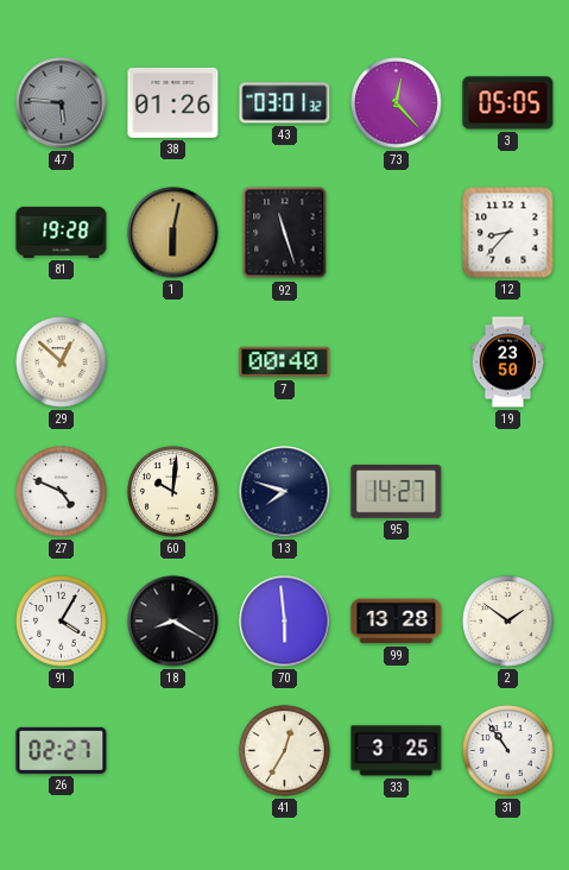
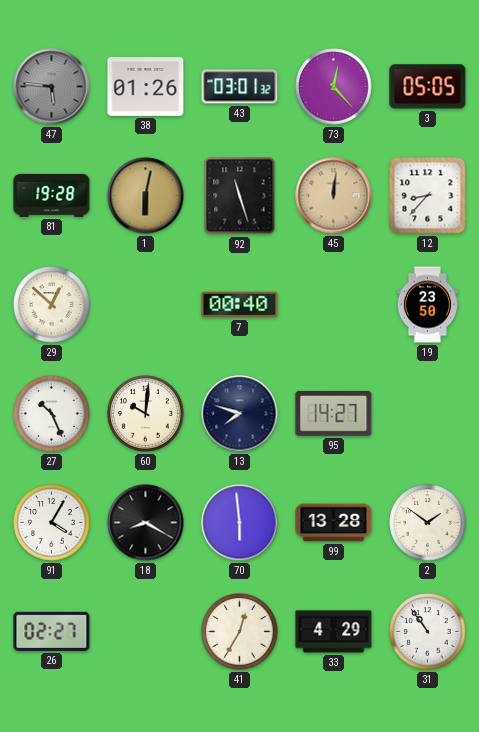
45: none -> 12:01
27: 4:49 -> 10:26
33: 3:25 -> 4:29
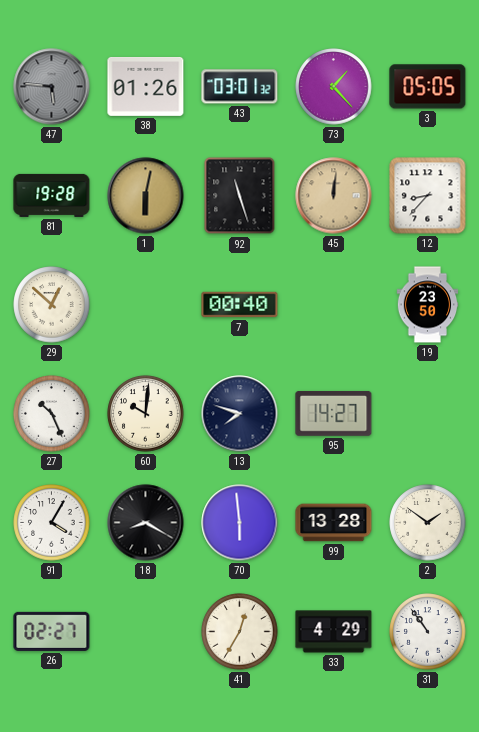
73: 12:23 -> 1:23
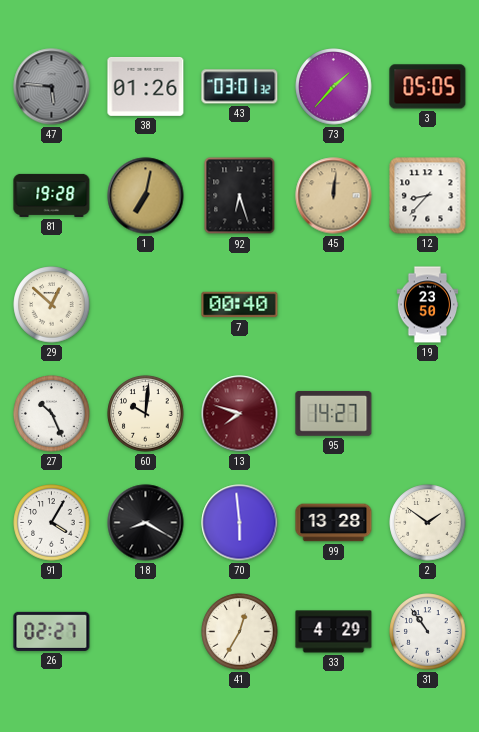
73: 1:23 -> 1:37
1: 6:02 -> 7:02
92: 11:27 -> 6:27
13 dial: navy -> burgundy
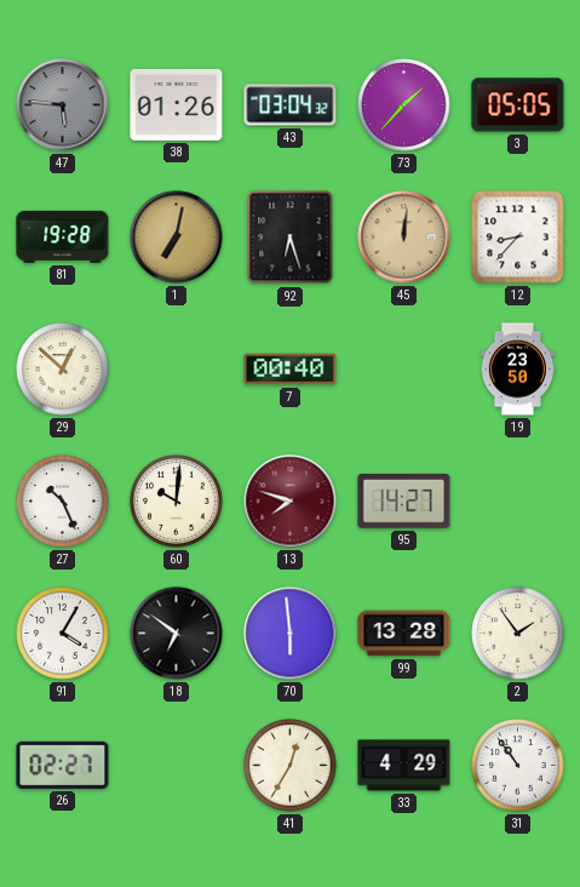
43: 03:01 -> 03:04
18: 8:20 -> 6:51
2: 1:51 -> 1:54
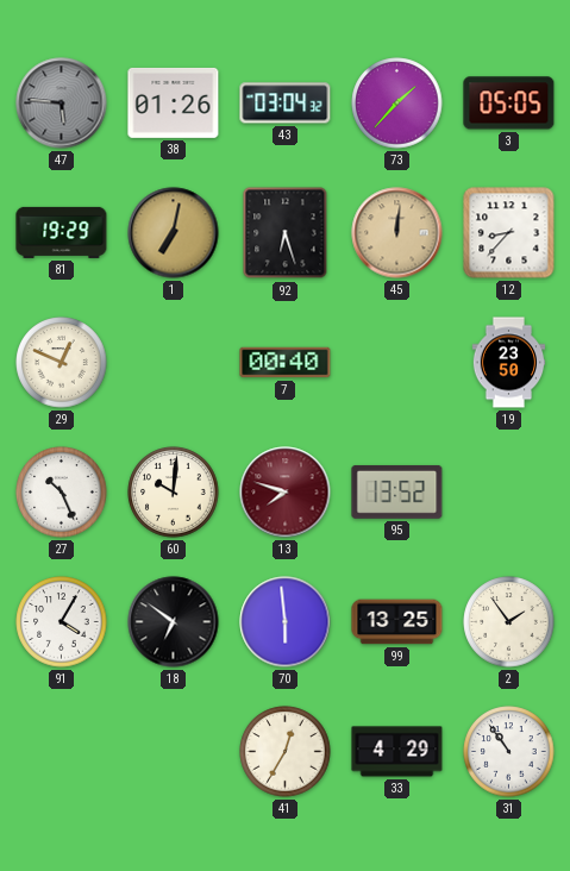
81: 19:28 -> 19:29
29: 12:52 -> 12:49
95: 14:27 -> 13:52
99: 13:28 -> 13:25
26: 02:27 -> none
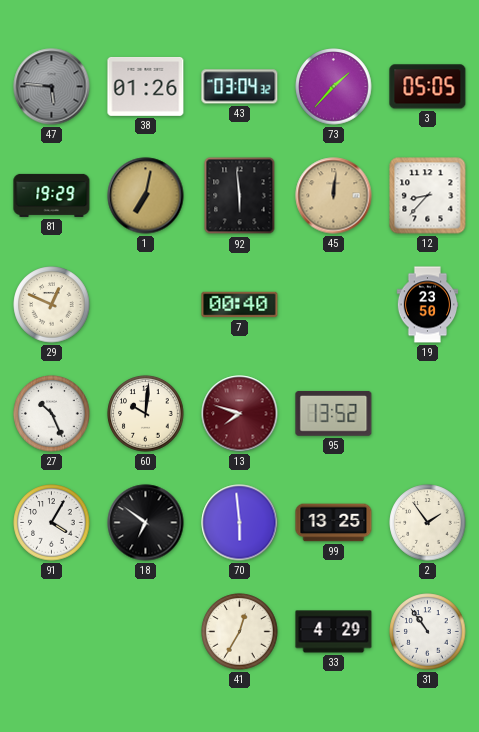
92: 6:27 -> 5:59
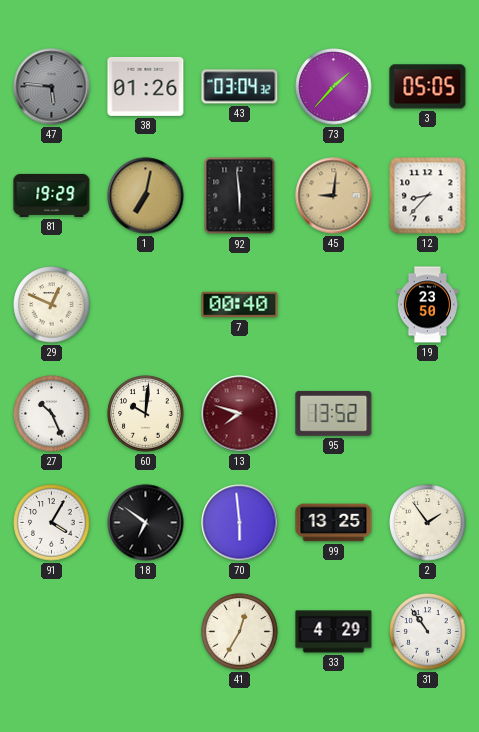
45: 12:01 -> 9:01
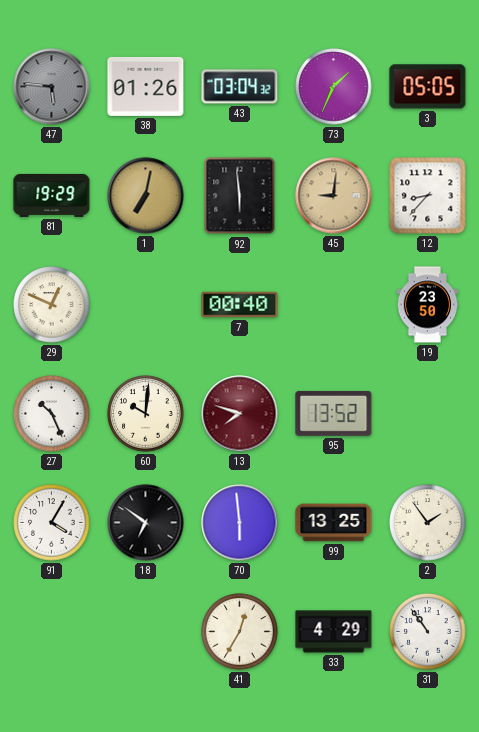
73: 1:37 -> 1:34
